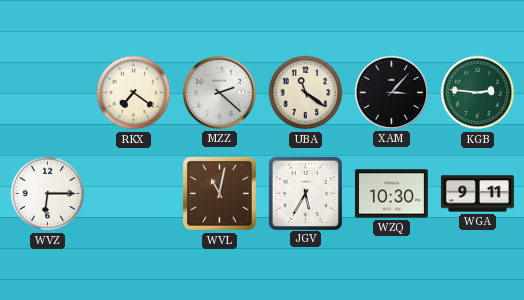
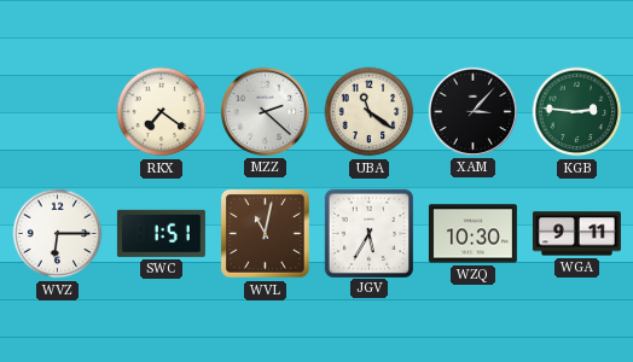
SWC: none -> 1:51
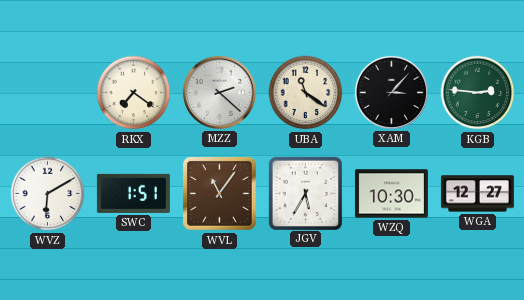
WVZ: 6:15 -> 6:10
WVL: 11:02 -> 11:06
WGA: 9:11 -> 12:27
